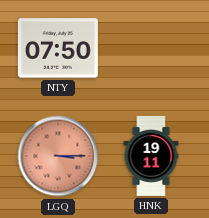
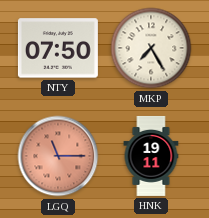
MKP: none -> 7:25
LGQ: 3:15 -> 11:15
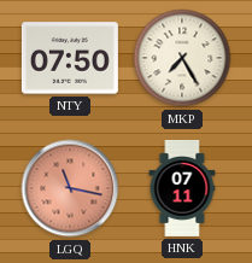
LGQ: 11:15 -> 11:17
HNK: 19:11 -> 07:11
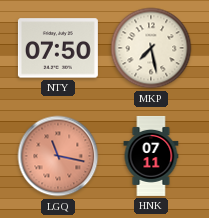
MKP: 7:25 -> 7:28
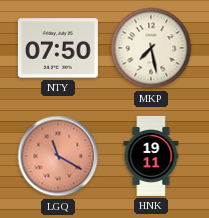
LGQ: 11:17 -> 11:20
HNK: 07:11 -> 19:11
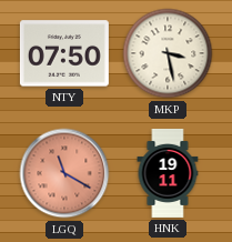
MKP: 7:28 -> 3:28
